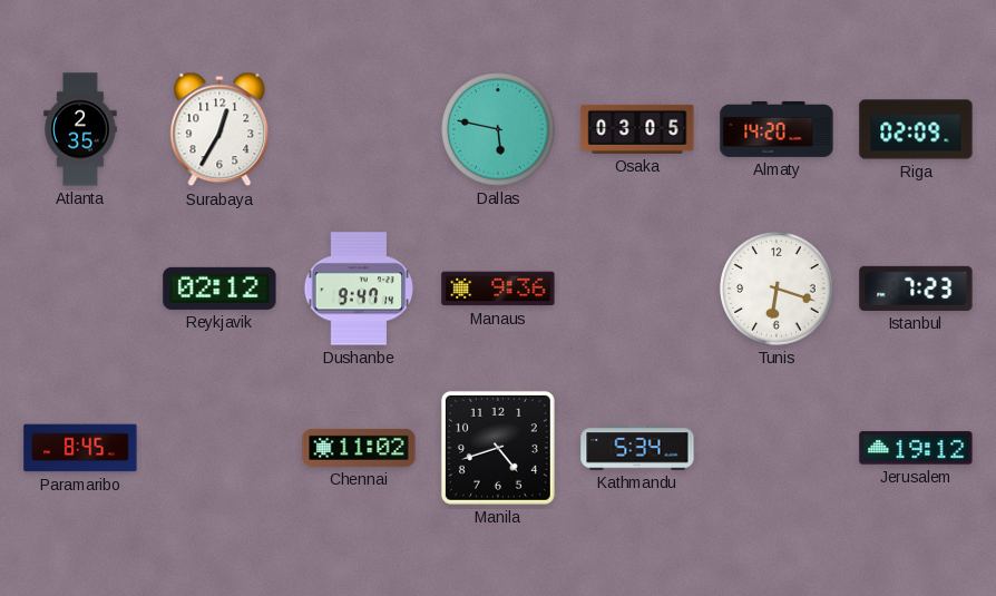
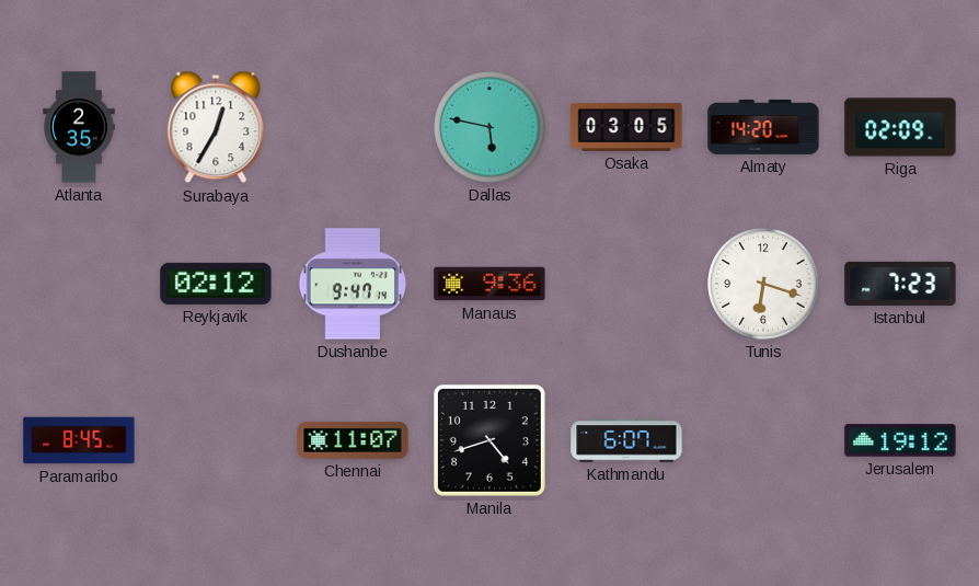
Chennai: 11:02 -> 11:07
Kathmandu: 5:34 -> 6:07
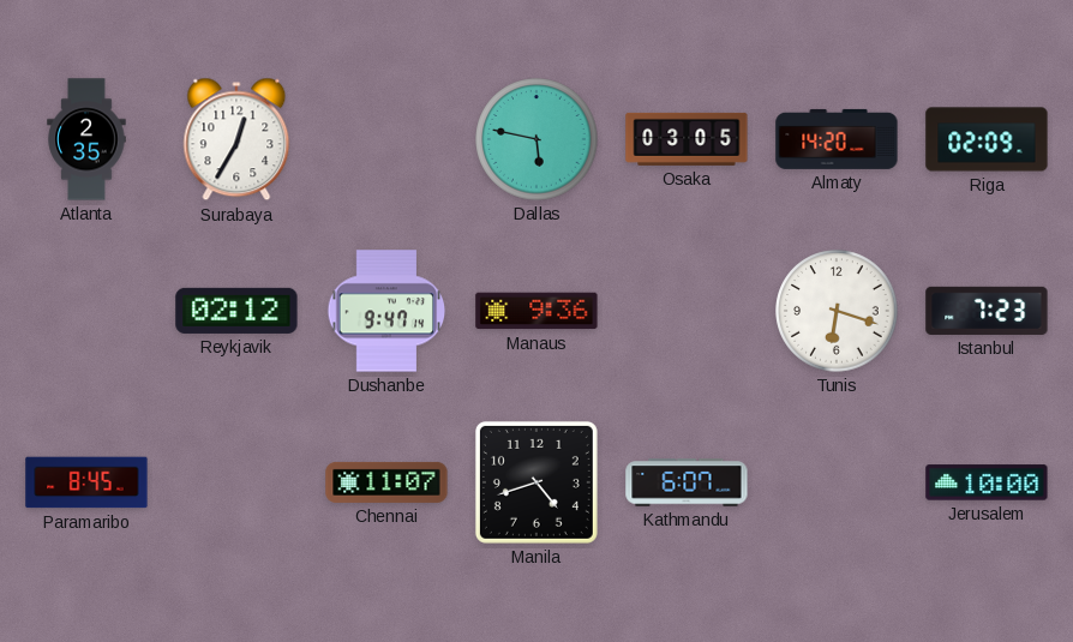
Jerusalem: 19:12 -> 10:00
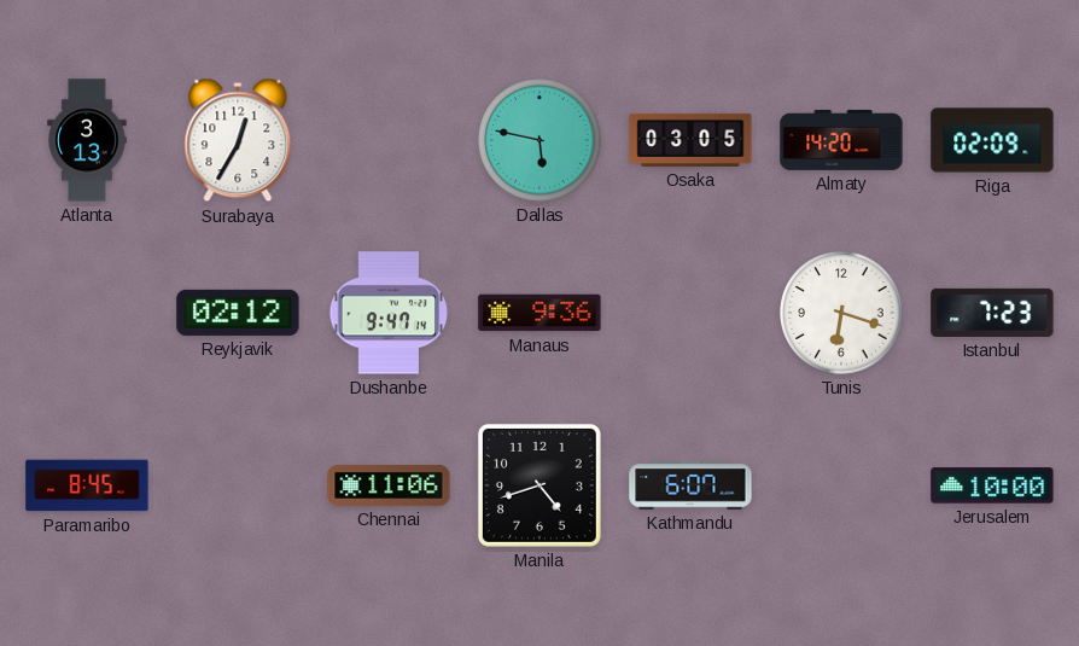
Atlanta: 2:35 -> 3:13
Chennai: 11:07 -> 11:06
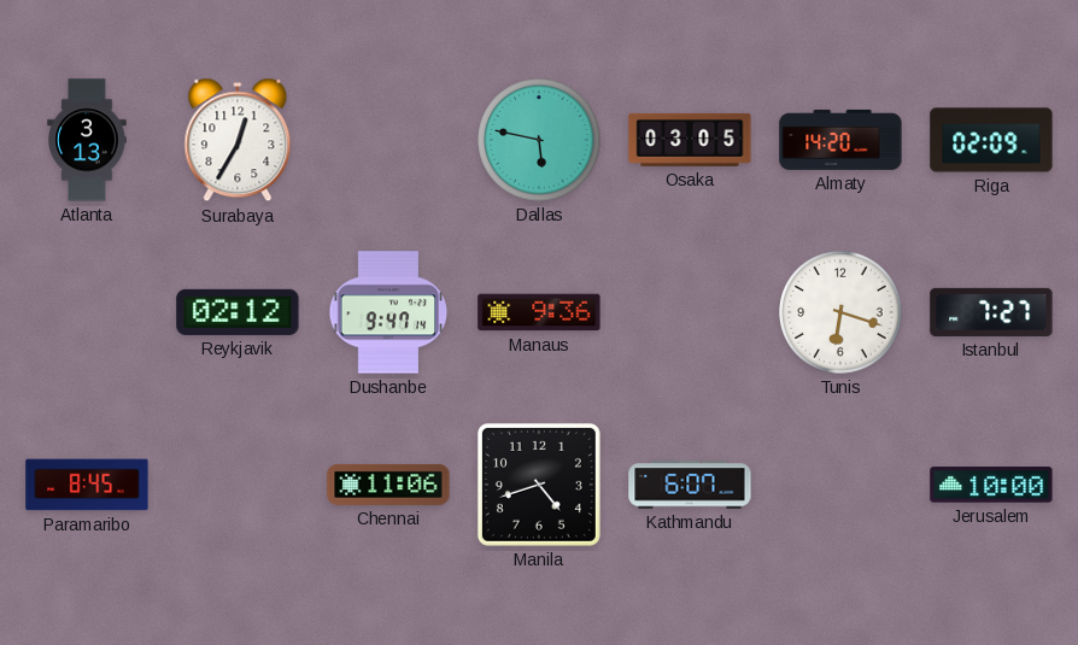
Istanbul: 7:23 -> 7:27
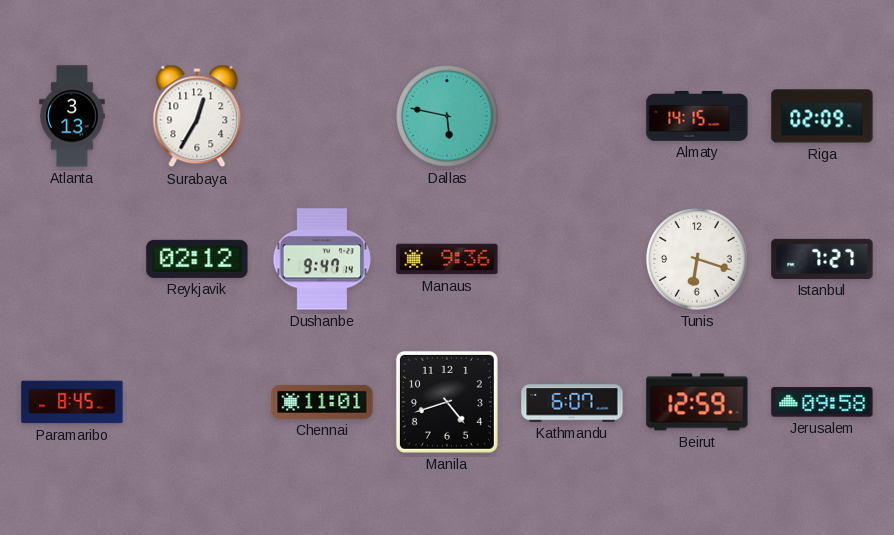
Osaka: 03:05 -> none
Almaty: 14:20 -> 14:15
Chennai: 11:06 -> 11:01
Beirut: none -> 12:59
Jerusalem: 10:00 -> 09:58
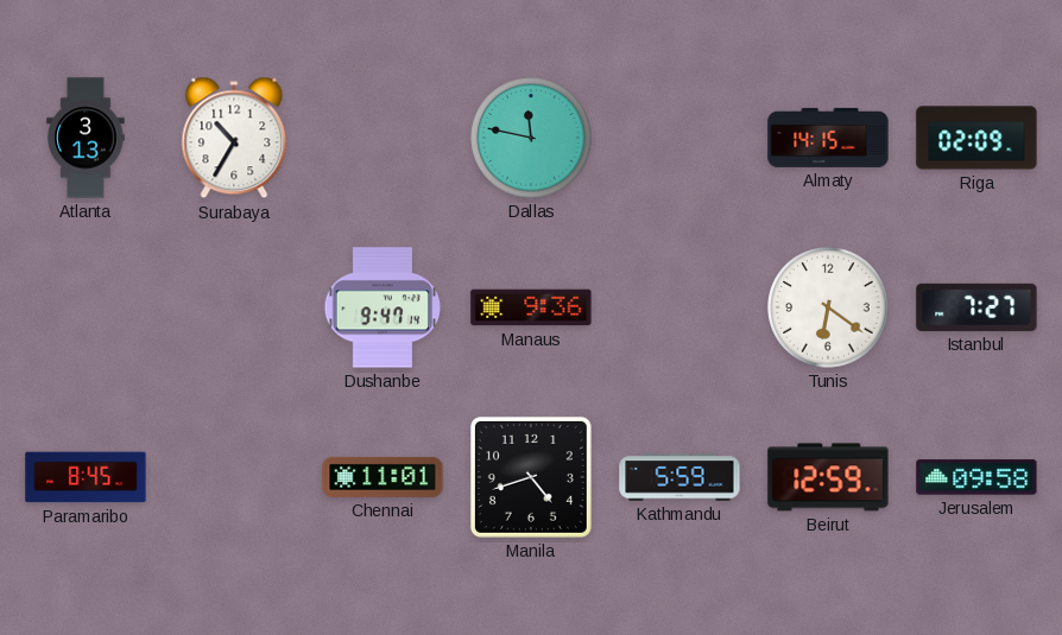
Surabaya: 12:35 -> 10:35
Dallas: 5:47 -> 11:47
Reykjavik: 02:12 -> none
Tunis: 6:18 -> 6:21
Kathmandu: 6:07 -> 5:59
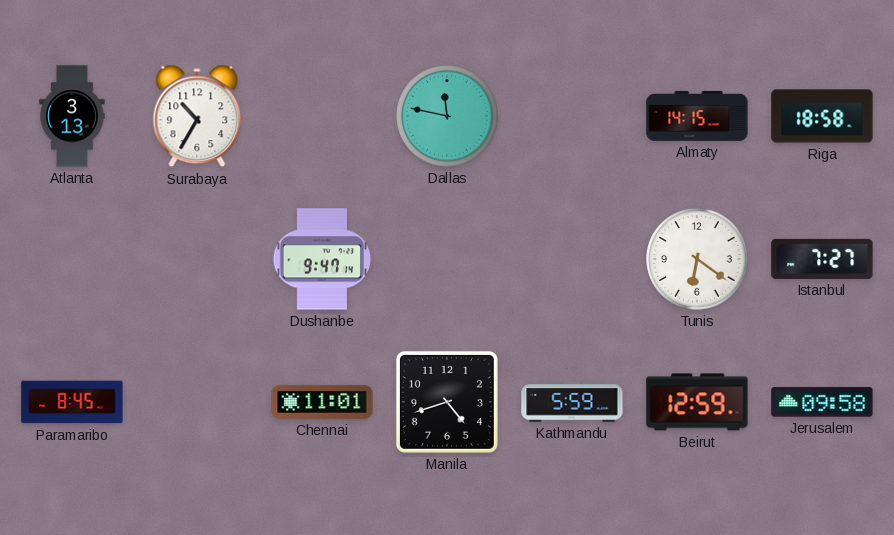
Riga: 02:09 -> 18:58
Manaus: 9:36 -> none
